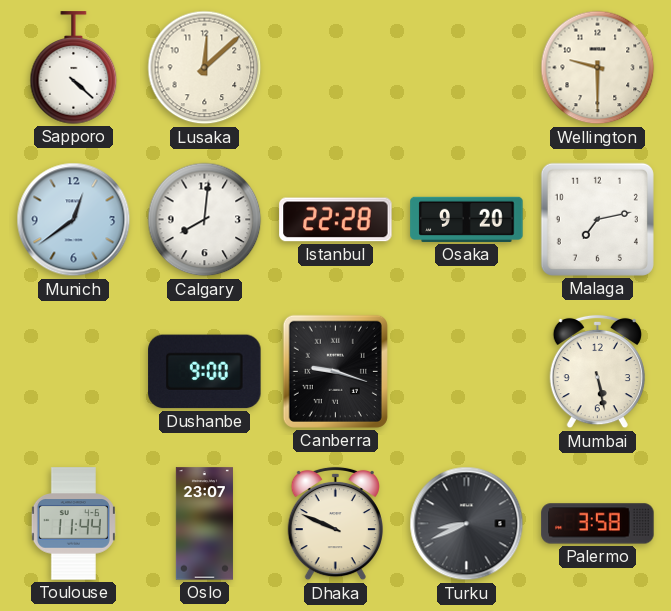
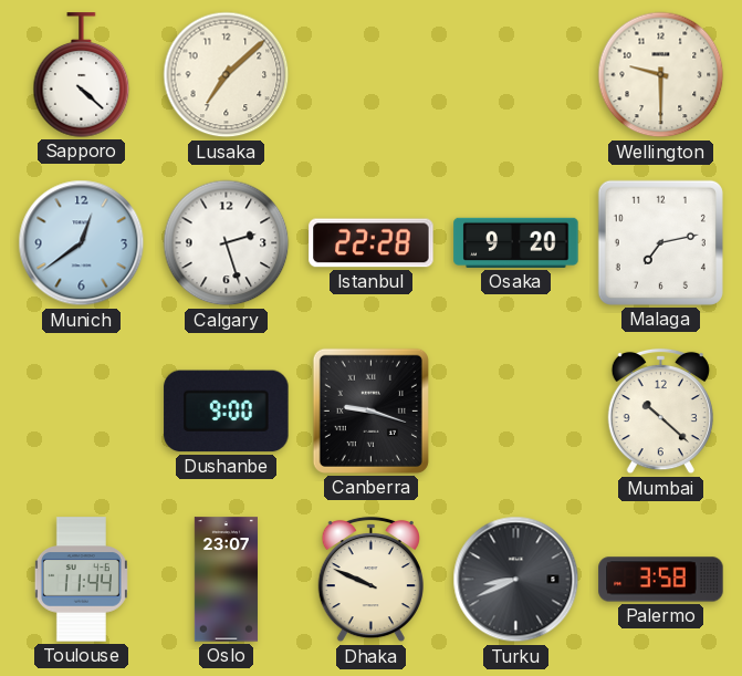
Lusaka: 12:08 -> 7:08
Calgary: 8:01 -> 2:27
Mumbai: 5:28 -> 10:22
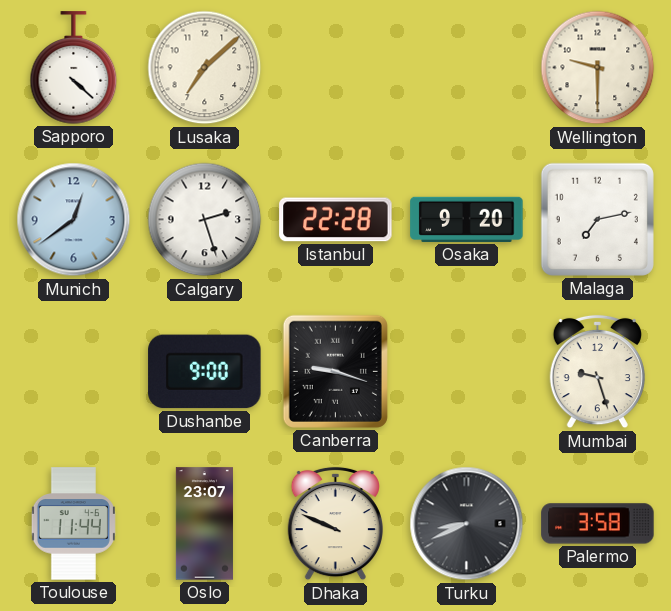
Mumbai: 10:22 -> 9:27
